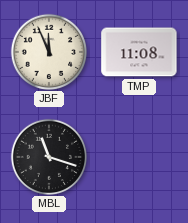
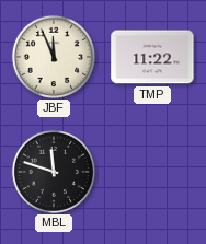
TMP: 11:08 -> 11:22
MBL: 11:18 -> 11:48
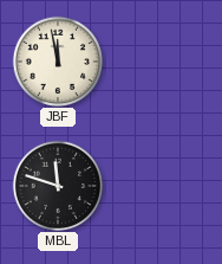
JBF: 11:56 -> 11:58
TMP: 11:22 -> none
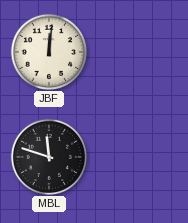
JBF: 11:58 -> 12:01
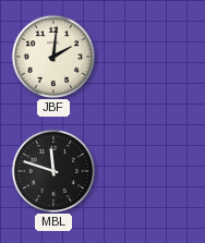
JBF: 12:01 -> 2:01
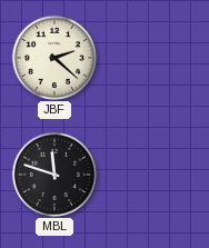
JBF: 2:01 -> 2:22
